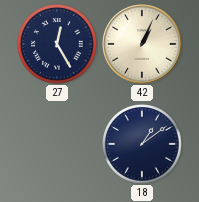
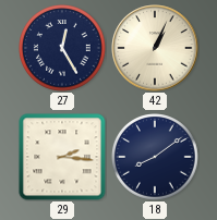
29: none -> 2:16
18: 1:09 -> 8:09
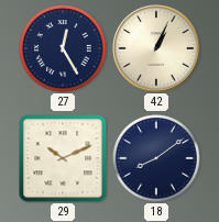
29: 2:16 -> 10:11
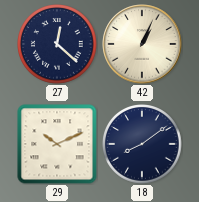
27: 12:25 -> 12:22
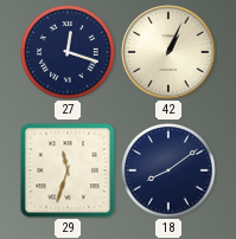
27: 12:22 -> 12:18
29: 10:11 -> 11:33
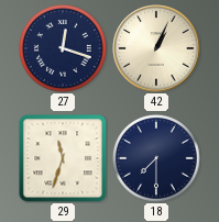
18: 8:09 -> 7:30
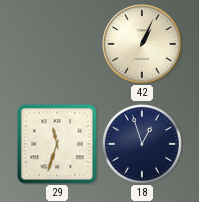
27: 12:18 -> none
18: 7:30 -> 12:57
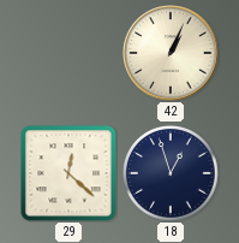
29: 11:33 -> 12:22
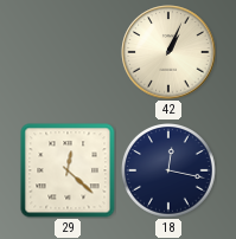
18: 12:57 -> 12:17
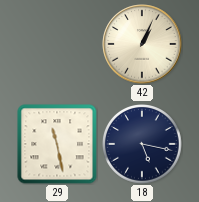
29: 12:22 -> 11:28
18: 12:17 -> 5:17
